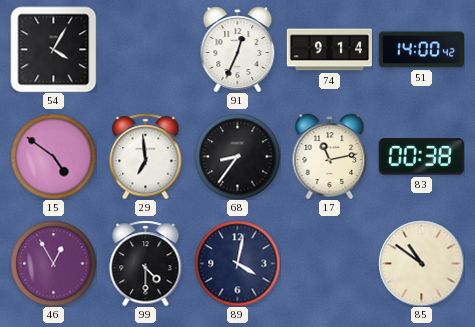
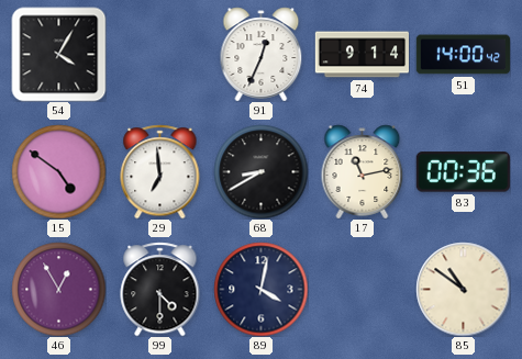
68: 8:36 -> 8:40
83: 00:38 -> 00:36
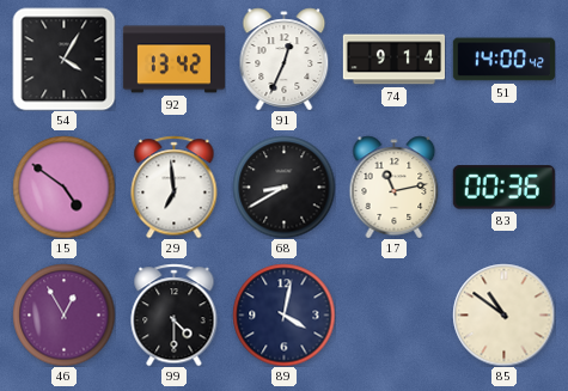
92: none -> 13:42
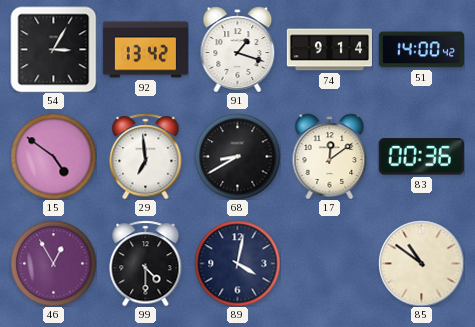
54: 4:05 -> 3:05
91: 12:34 -> 1:18
17: 11:13 -> 12:09
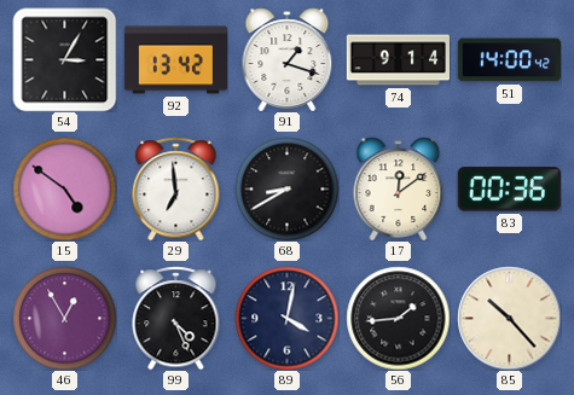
99: 4:30 -> 4:26
56: none -> 1:44
85: 10:51 -> 10:23
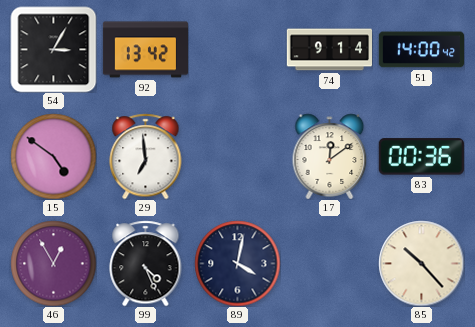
91: 1:18 -> none
68: 8:40 -> none
56: 1:44 -> none
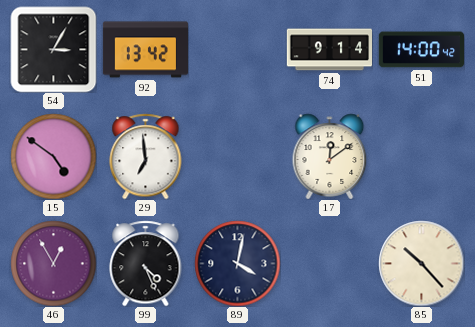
83: 00:36 -> none
